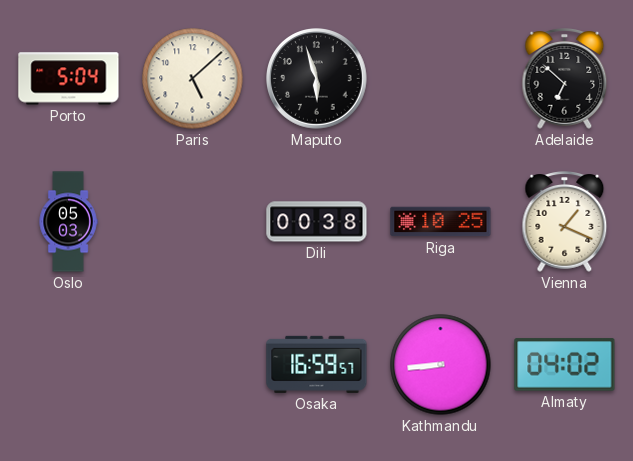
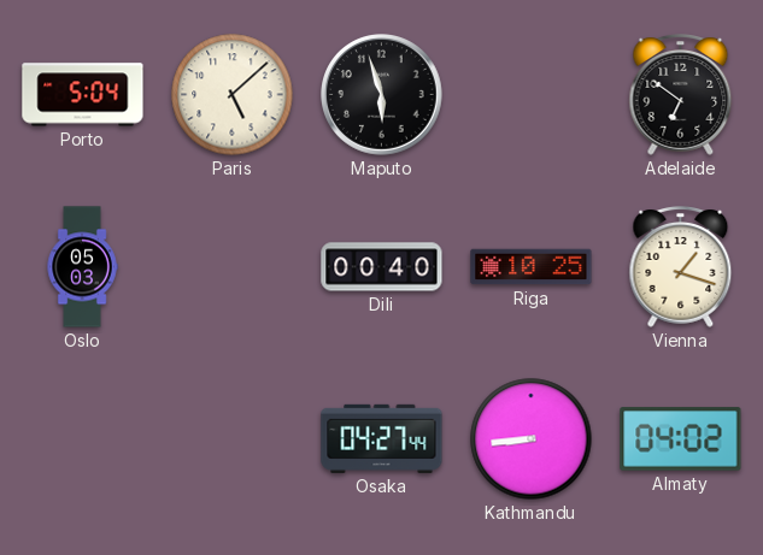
Adelaide: 6:52 -> 6:51
Dili: 00:38 -> 00:40
Vienna: 1:19 -> 1:18
Osaka: 16:59 -> 04:27
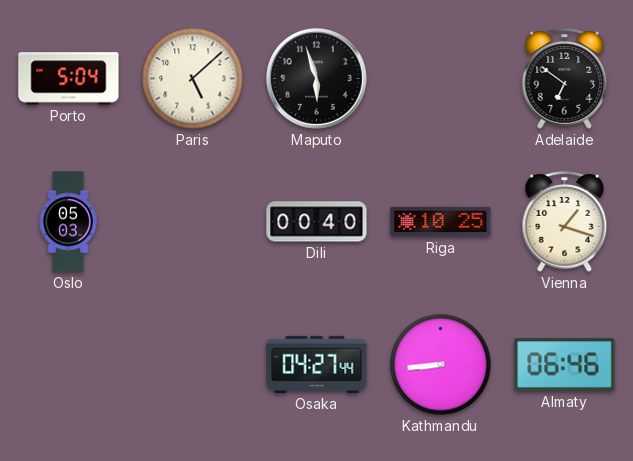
Almaty: 04:02 -> 06:46
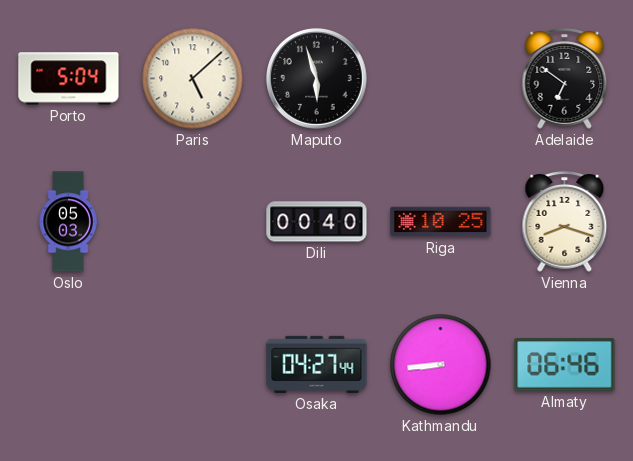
Vienna: 1:18 -> 8:18
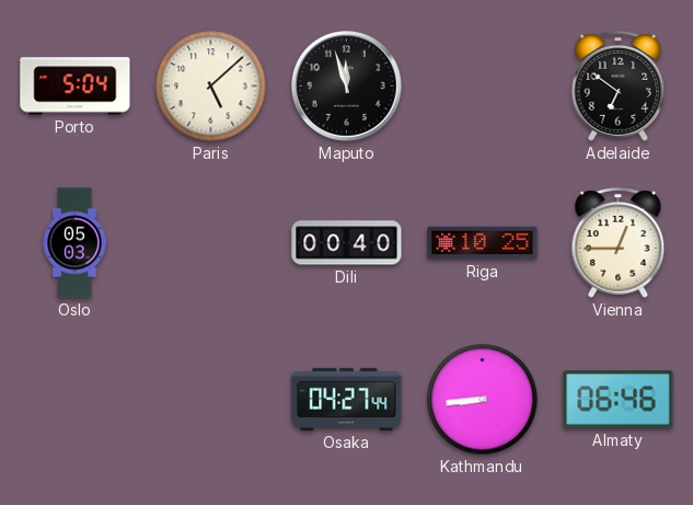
Maputo: 5:57 -> 11:57
Vienna: 8:18 -> 12:45
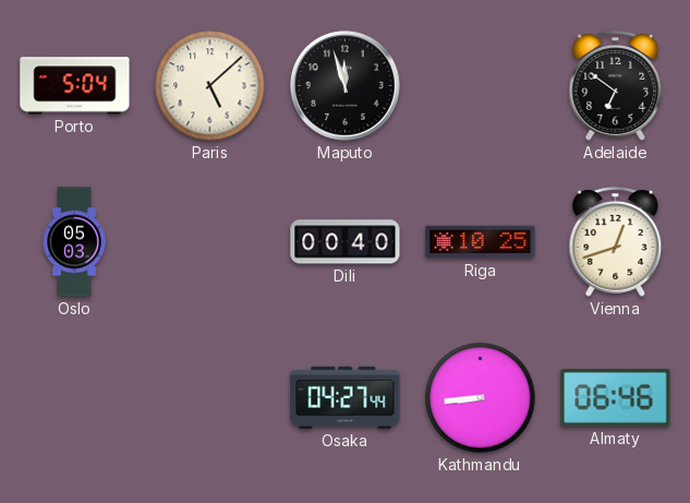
Vienna: 12:45 -> 12:42
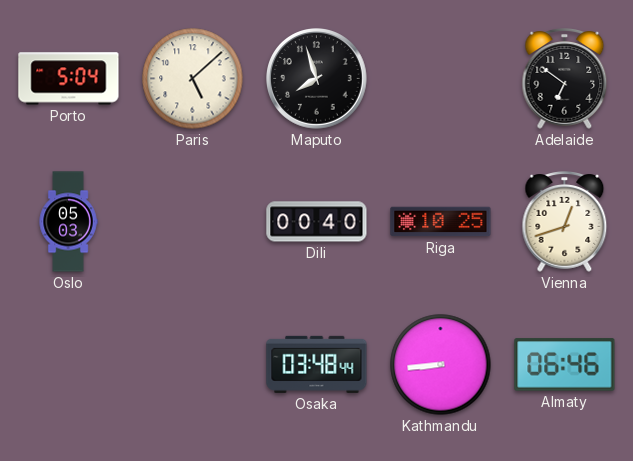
Maputo: 11:57 -> 7:57
Osaka: 04:27 -> 03:48
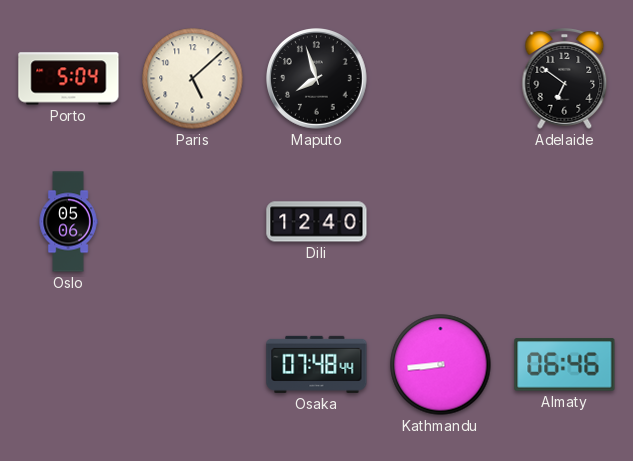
Oslo: 05:03 -> 05:06
Dili: 00:40 -> 12:40
Riga: 10:25 -> none
Vienna: 12:42 -> none
Osaka: 03:48 -> 07:48
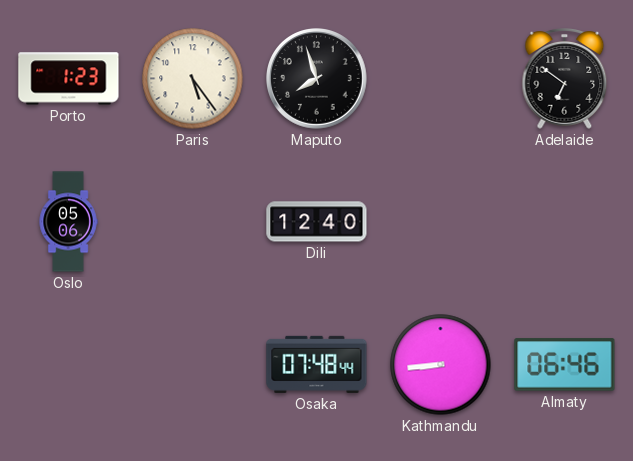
Porto: 5:04 -> 1:23
Paris: 5:08 -> 5:24
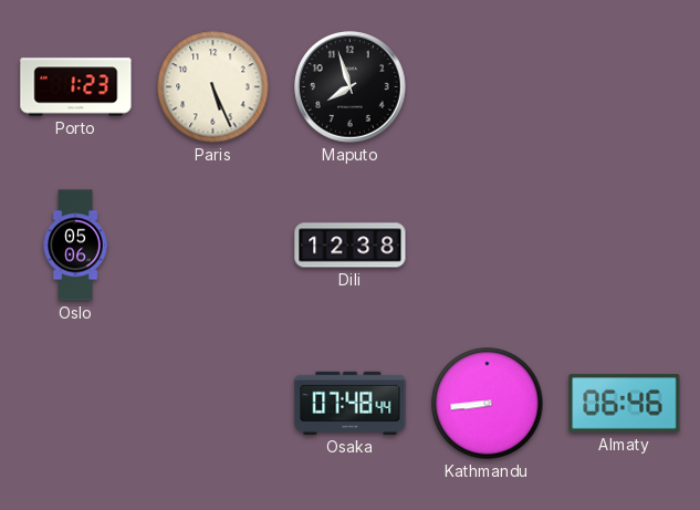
Paris: 5:24 -> 5:26
Adelaide: 6:51 -> none
Dili: 12:40 -> 12:38
